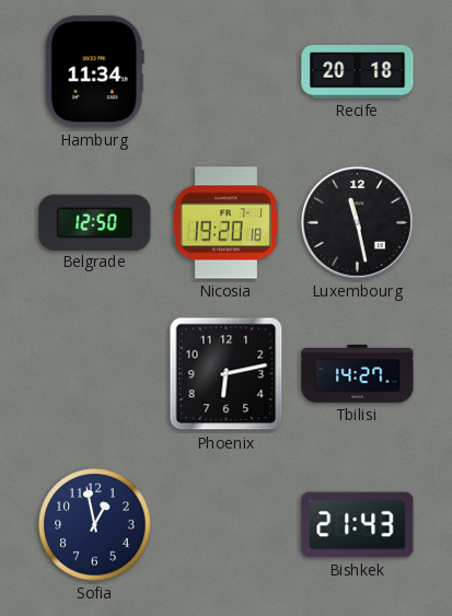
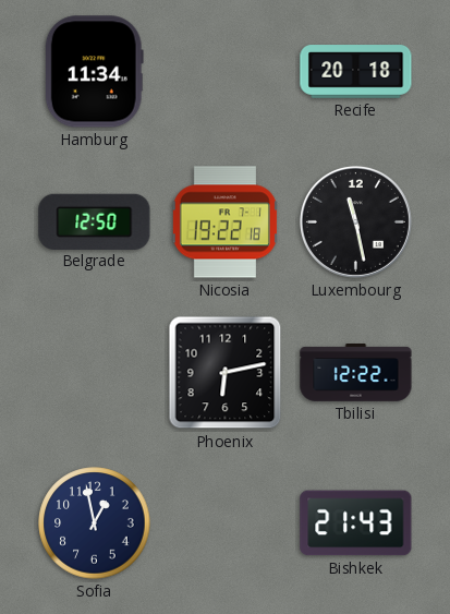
Nicosia: 19:20 -> 19:22
Tbilisi: 14:27 -> 12:22
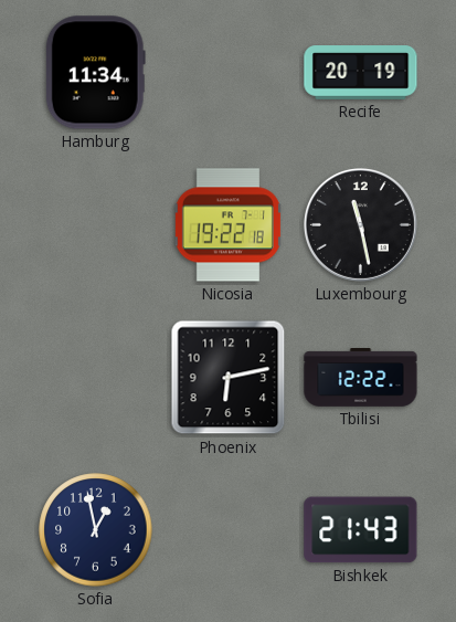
Recife: 20:18 -> 20:19
Belgrade: 12:50 -> none
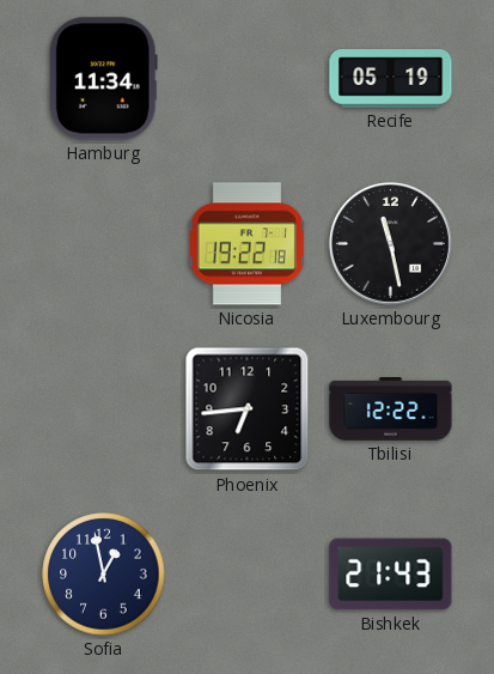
Recife: 20:19 -> 05:19
Phoenix: 6:13 -> 6:44
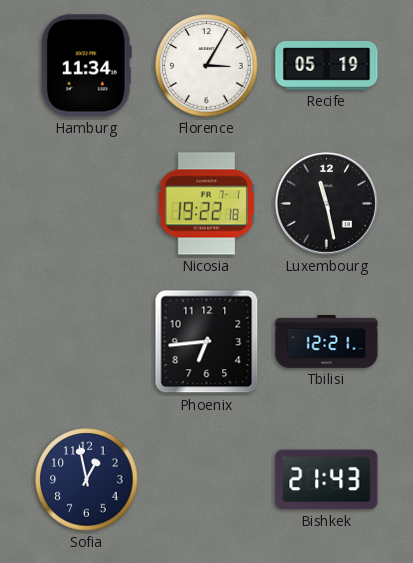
Florence: none -> 3:05
Tbilisi: 12:22 -> 12:21
